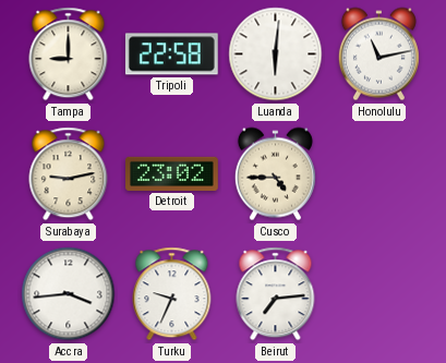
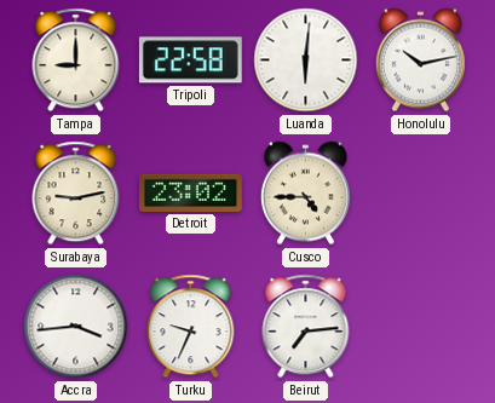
Honolulu: 11:13 -> 10:13
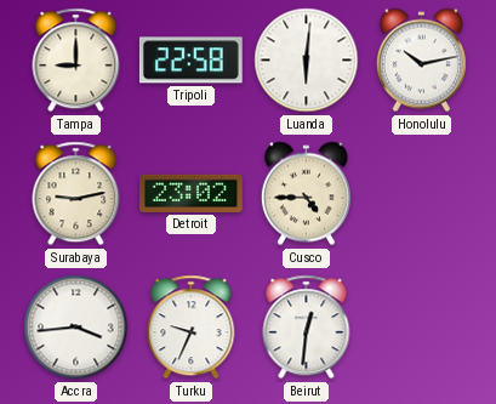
Beirut: 7:14 -> 12:31
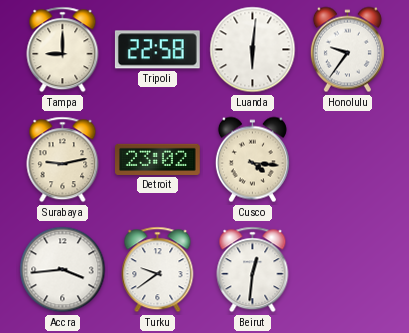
Honolulu: 10:13 -> 9:36
Cusco: 4:45 -> 4:16
Turku: 9:34 -> 9:39
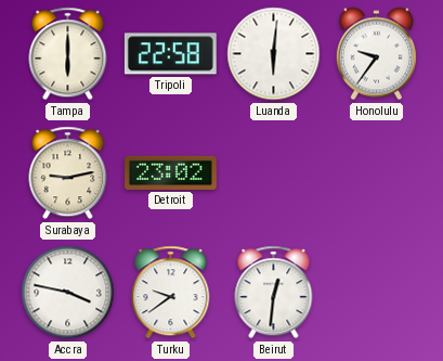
Tampa: 9:00 -> 6:00
Cusco: 4:16 -> none
Accra: 3:44 -> 3:47
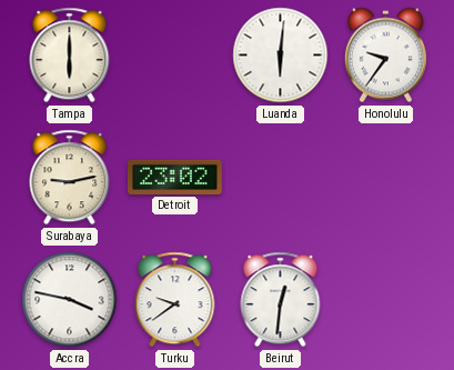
Tripoli: 22:58 -> none
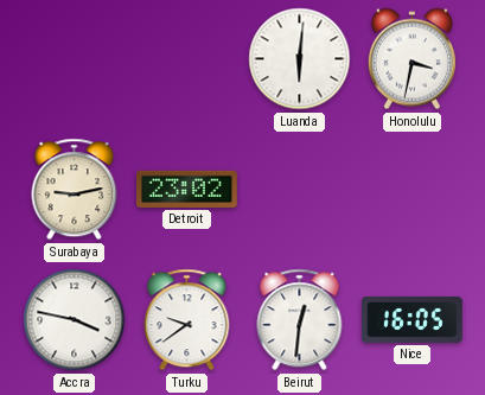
Tampa: 6:00 -> none
Honolulu: 9:36 -> 3:32
Nice: none -> 16:05
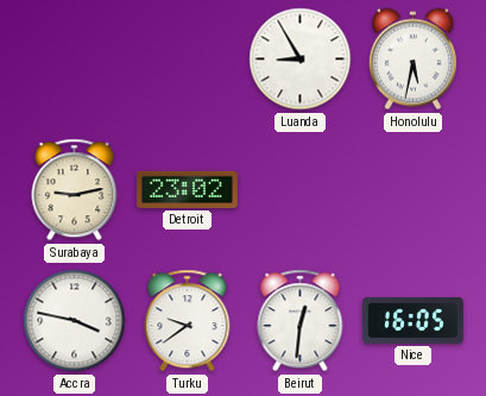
Luanda: 6:01 -> 8:55
Honolulu: 3:32 -> 5:32
